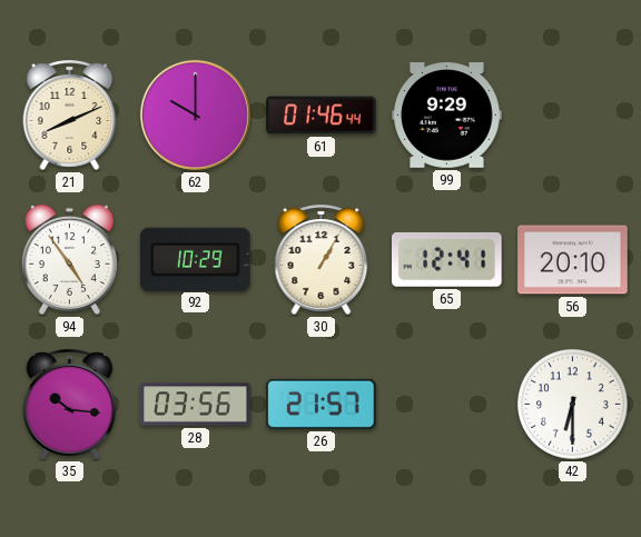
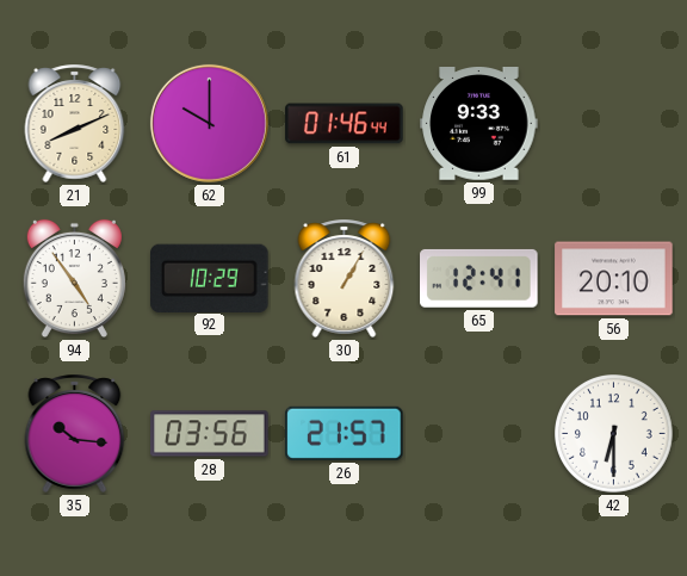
99: 9:29 -> 9:33
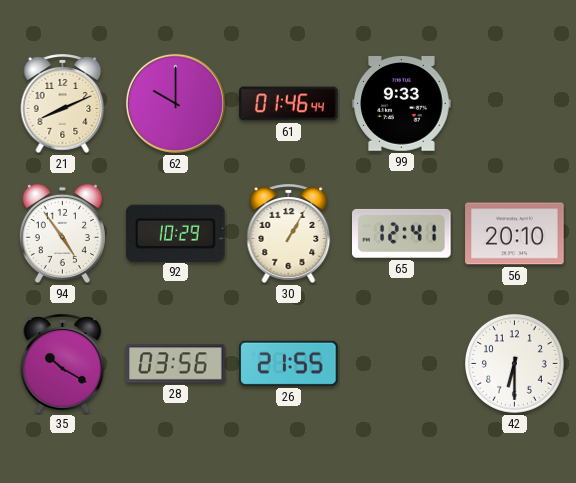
35: 10:16 -> 10:20
26: 21:57 -> 21:55
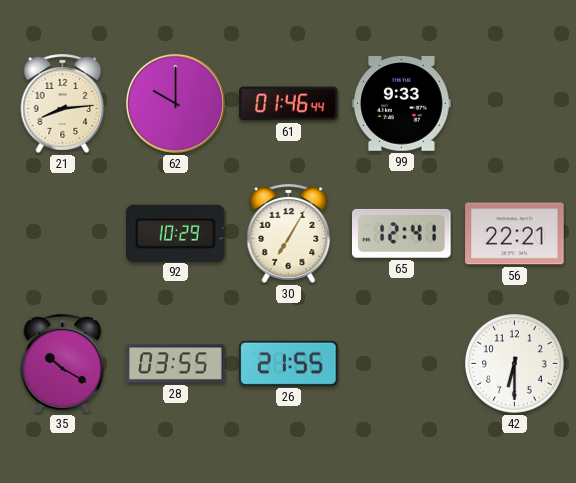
21: 8:11 -> 8:14
94: 4:54 -> none
30: 1:05 -> 7:05
56: 20:10 -> 22:21
28: 03:56 -> 03:55
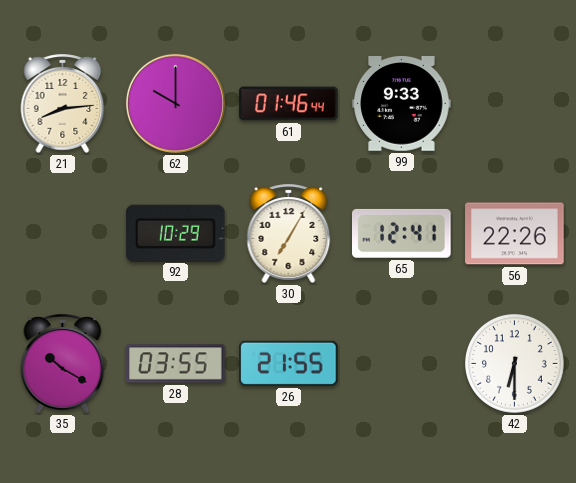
56: 22:21 -> 22:26
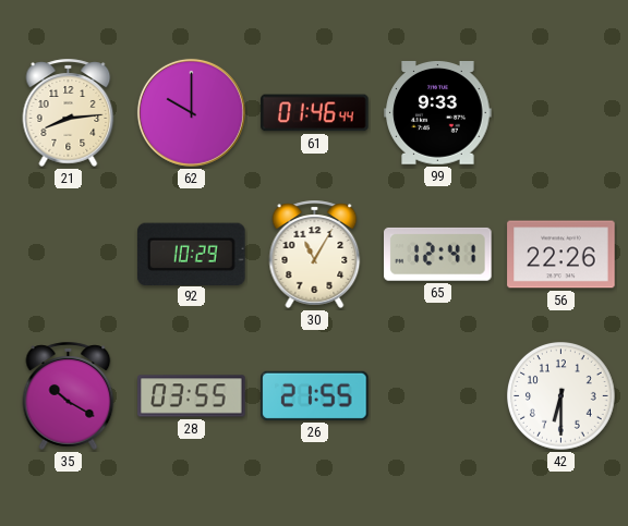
30: 7:05 -> 11:05
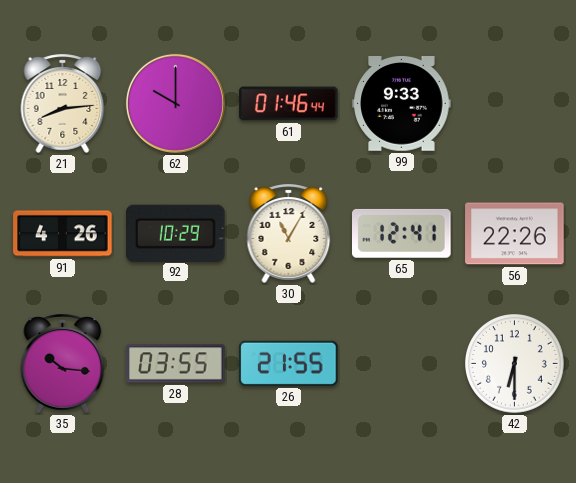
91: none -> 4:26
35: 10:20 -> 10:16
